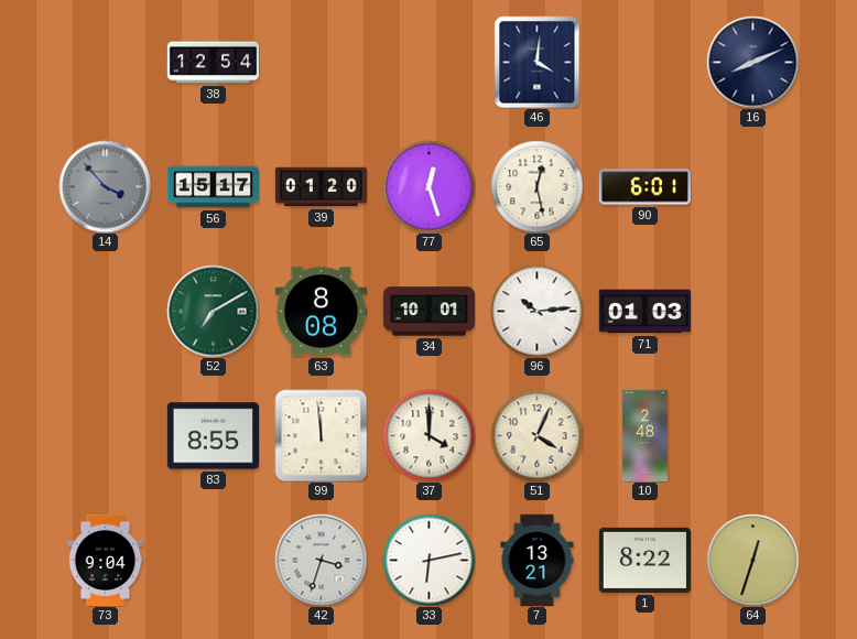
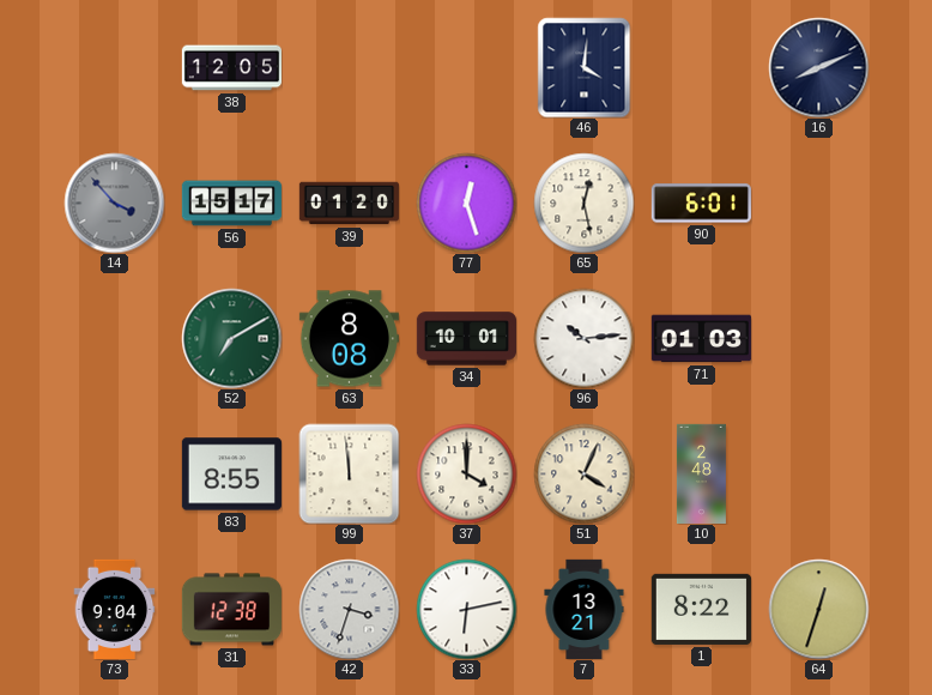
38: 12:54 -> 12:05
31: none -> 12:38
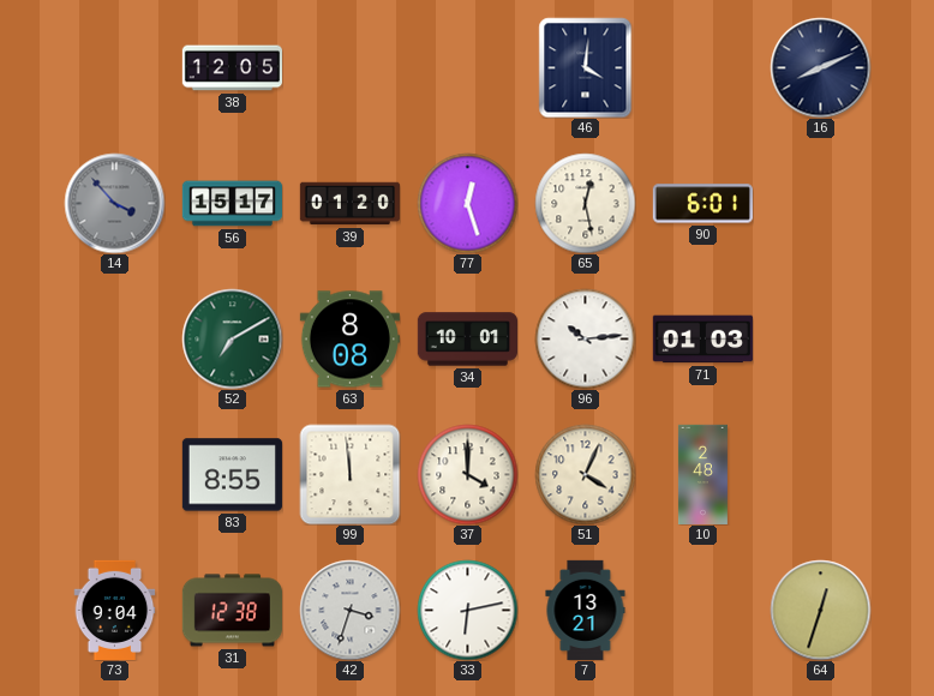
1: 8:22 -> none
